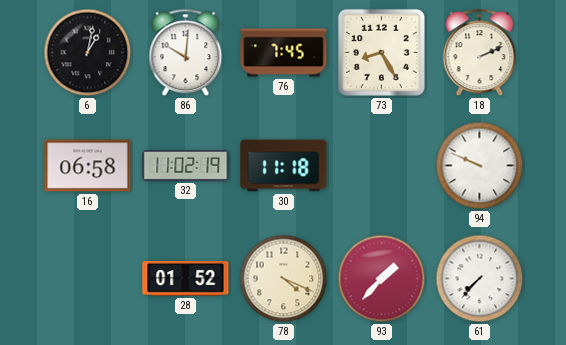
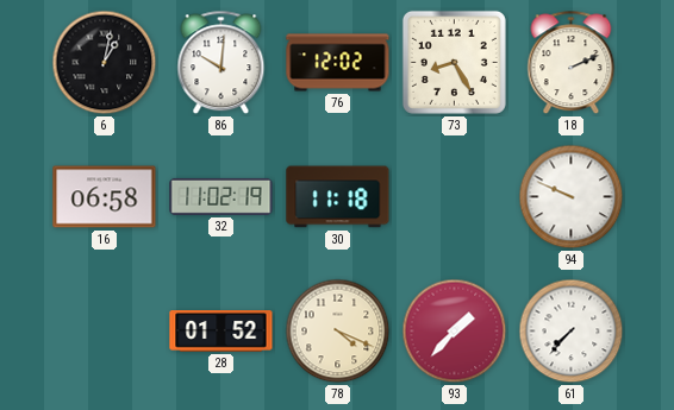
76: 7:45 -> 12:02
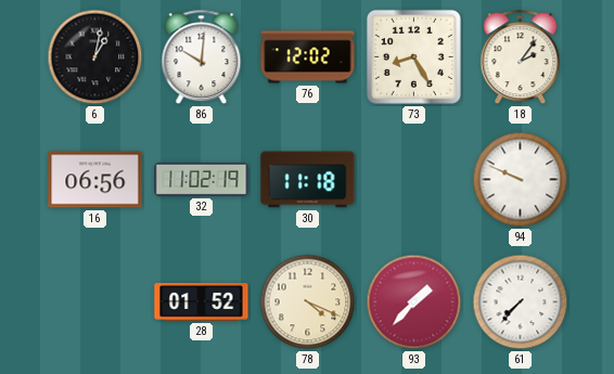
18: 2:11 -> 2:06
16: 06:58 -> 06:56
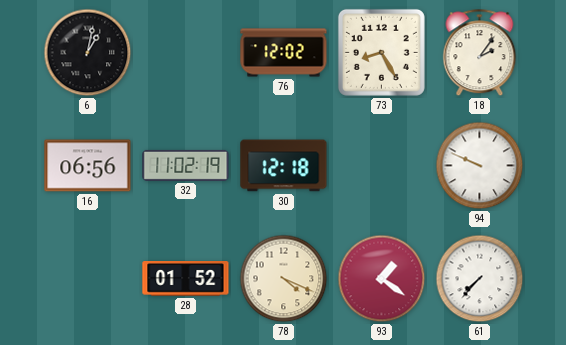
86: 10:01 -> none
30: 11:18 -> 12:18
93: 1:37 -> 1:21
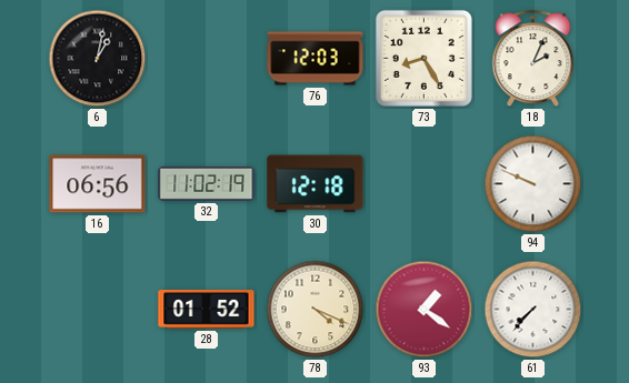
76: 12:02 -> 12:03
18: 2:06 -> 2:04
